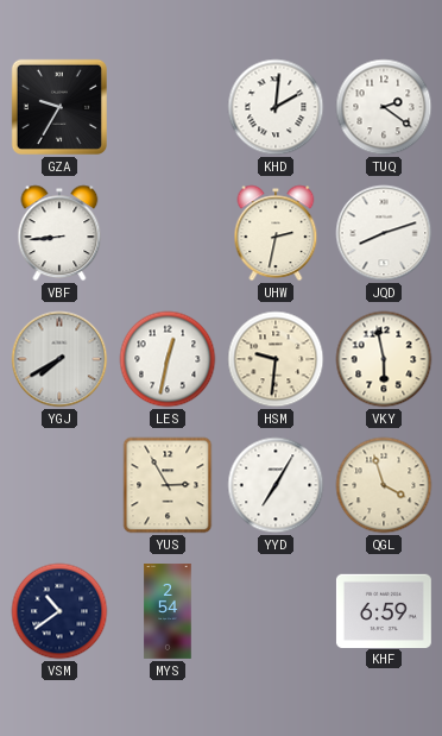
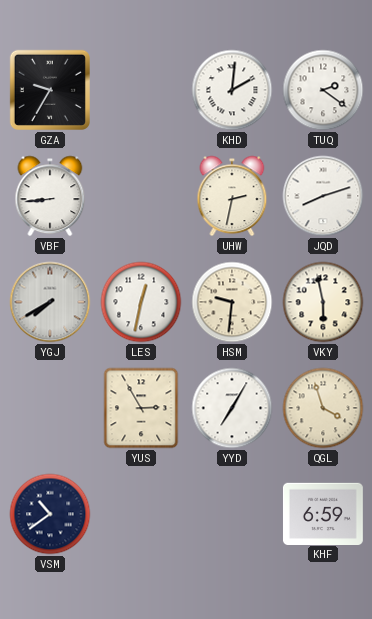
MYS: 2:54 -> none
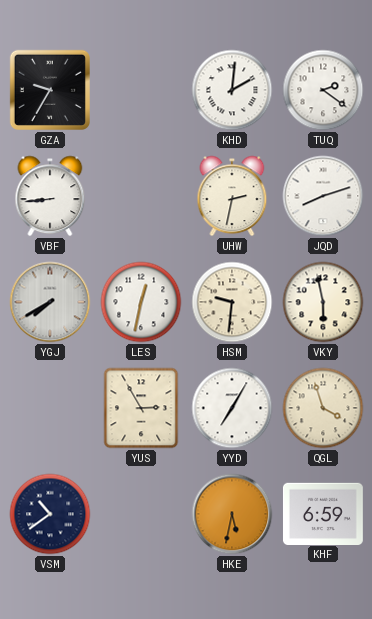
HKE: none -> 5:32
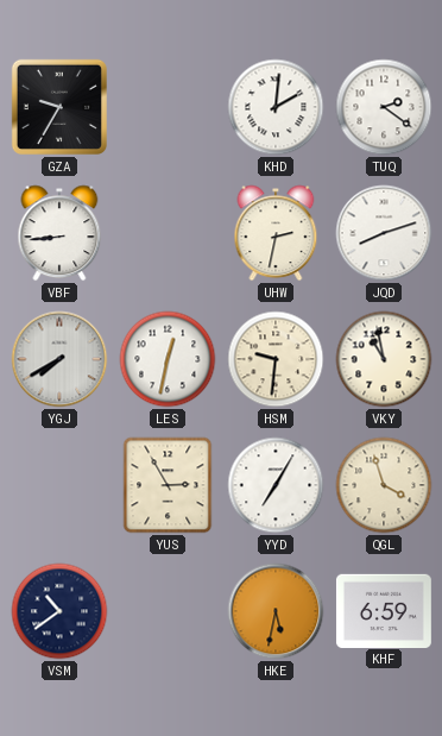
VKY: 5:58 -> 10:58
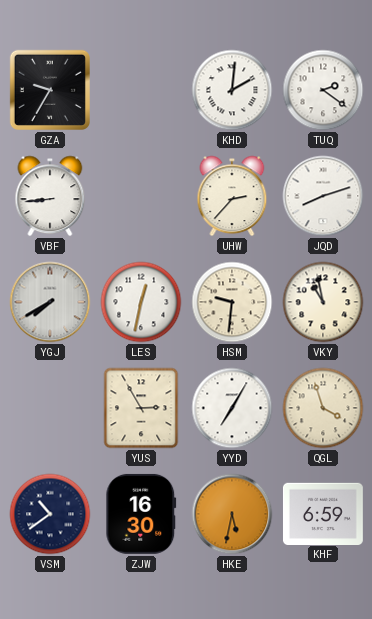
UHW: 2:32 -> 2:37
ZJW: none -> 16:30
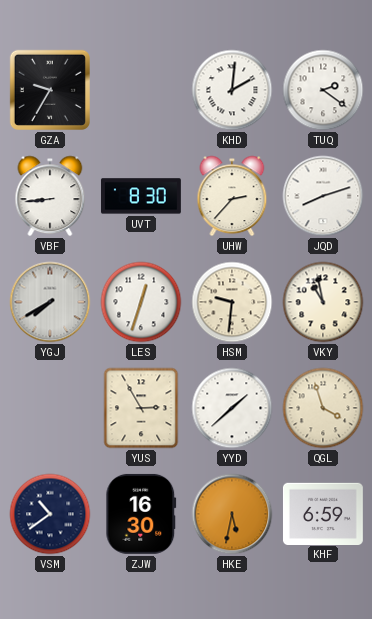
UVT: none -> 8:30
LES: 12:32 -> 12:33
YYD: 7:05 -> 1:38
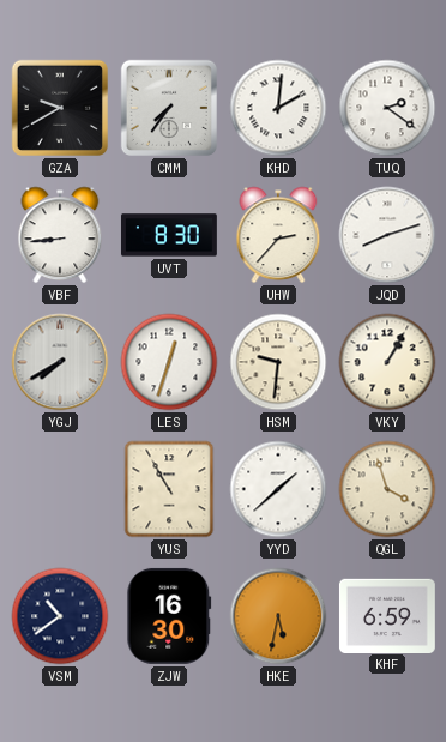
GZA: 9:35 -> 9:40
CMM: none -> 7:36
VKY: 10:58 -> 1:05
YUS: 2:55 -> 10:55
